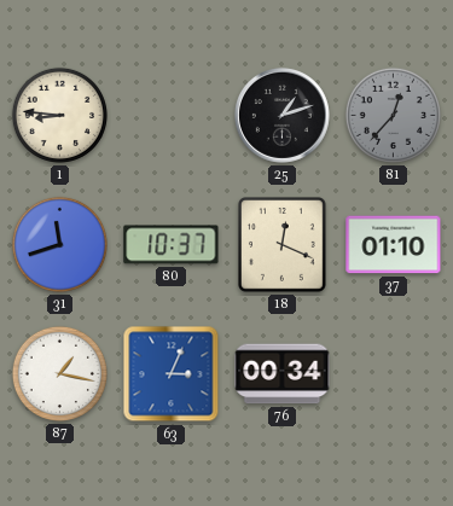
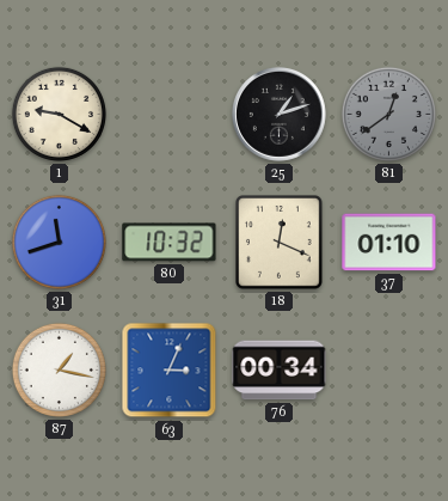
1: 8:46 -> 9:20
81: 12:37 -> 12:39
80: 10:37 -> 10:32
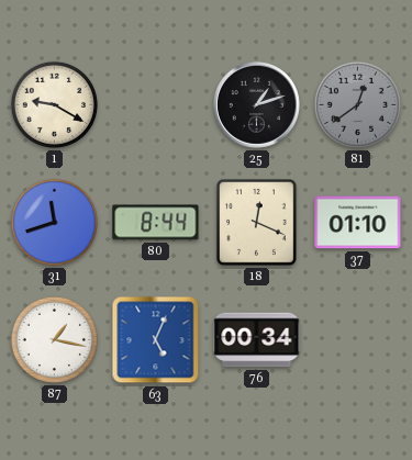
80: 10:32 -> 8:44
63: 3:04 -> 5:04
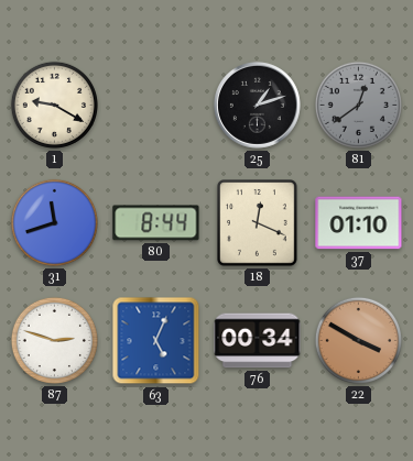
87: 1:17 -> 2:48
22: none -> 3:50
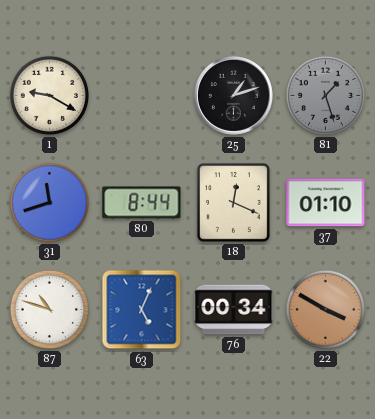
81: 12:39 -> 1:27
87: 2:48 -> 10:48
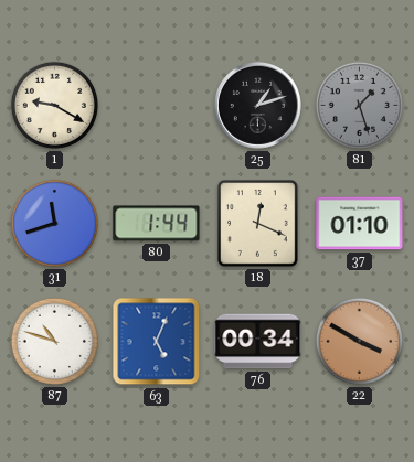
80: 8:44 -> 1:44
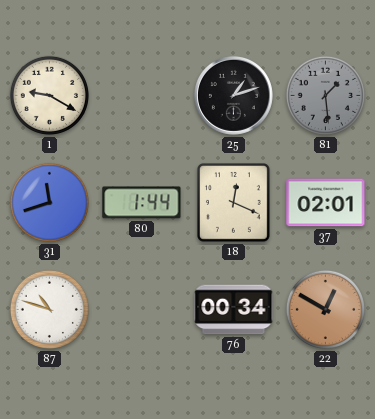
81: 1:27 -> 1:29
37: 01:10 -> 02:01
63: 5:04 -> none
22: 3:50 -> 12:50
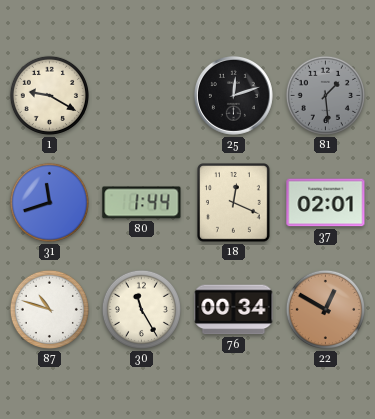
25: 1:12 -> 12:12
30: none -> 11:25
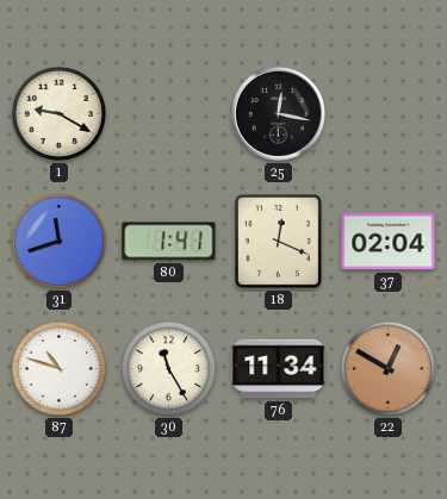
25: 12:12 -> 12:17
81: 1:29 -> none
80: 1:44 -> 1:41
37: 02:01 -> 02:04
76: 00:34 -> 11:34
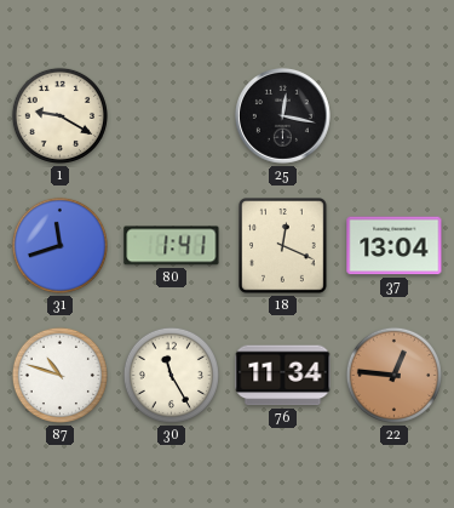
37: 02:04 -> 13:04
22: 12:50 -> 12:46
